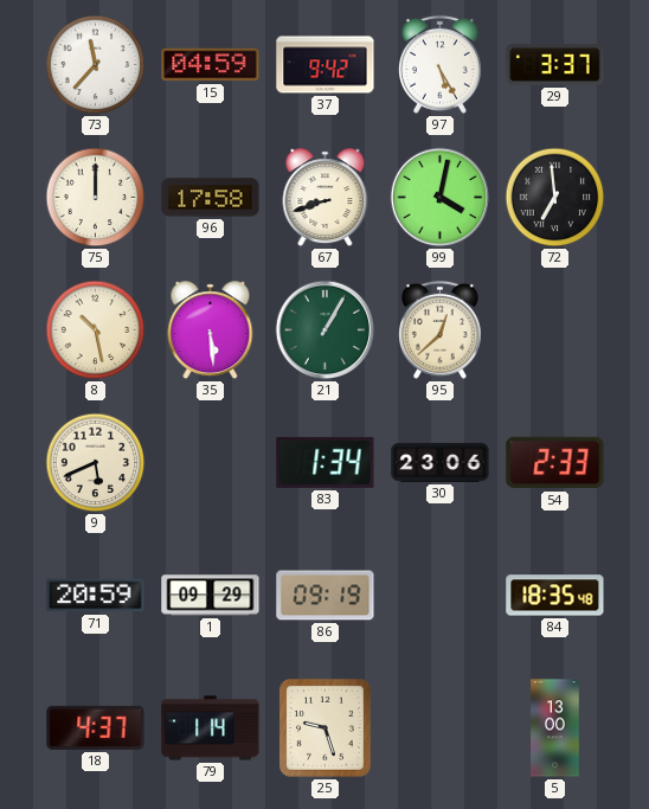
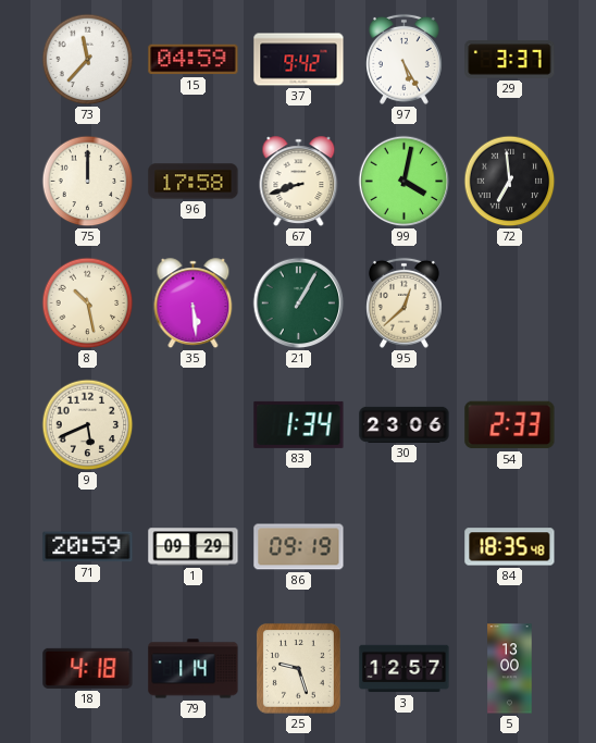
18: 4:37 -> 4:18
3: none -> 12:57
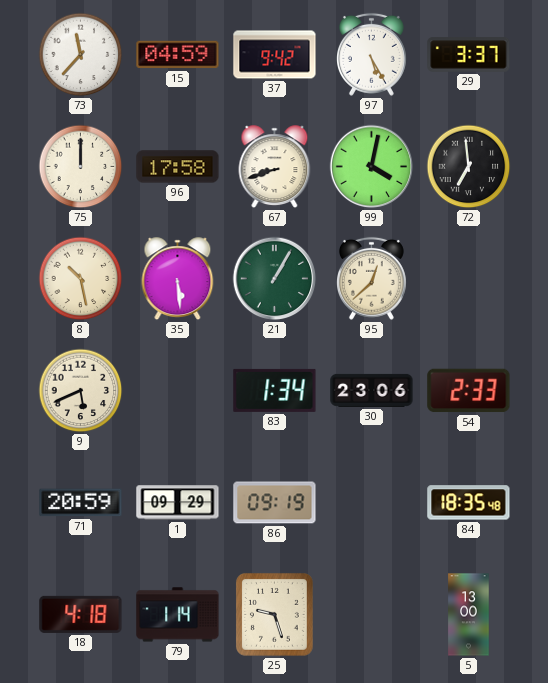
3: 12:57 -> none
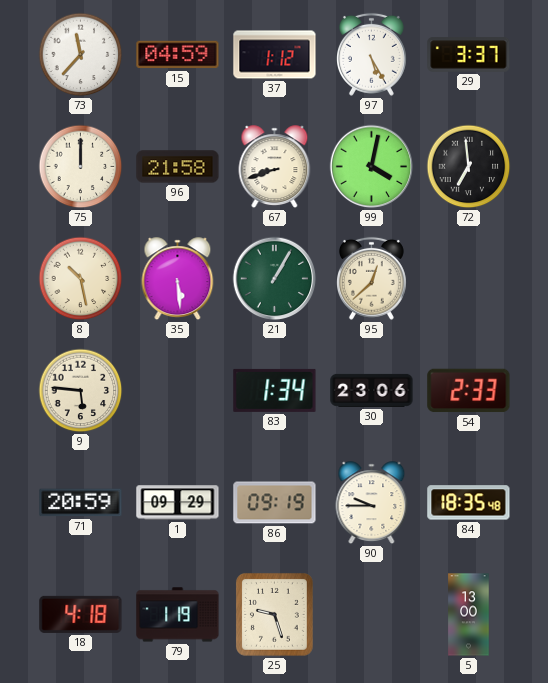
37: 9:42 -> 1:12
96: 17:58 -> 21:58
9: 5:41 -> 5:46
90: none -> 9:45
79: 1:14 -> 1:19
